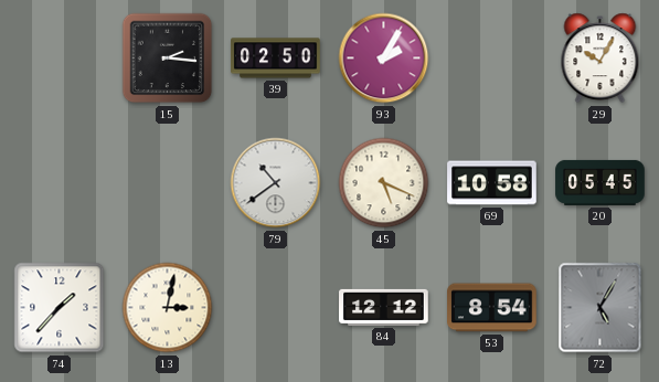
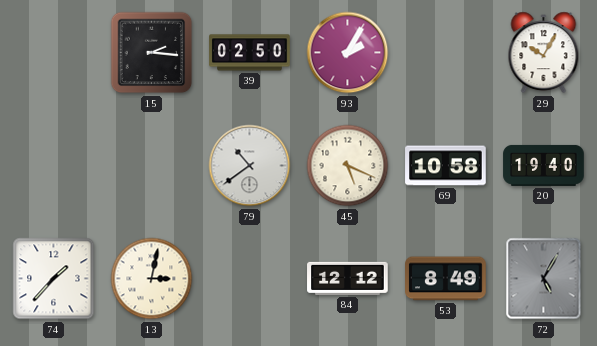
20: 05:45 -> 19:40
53: 8:54 -> 8:49
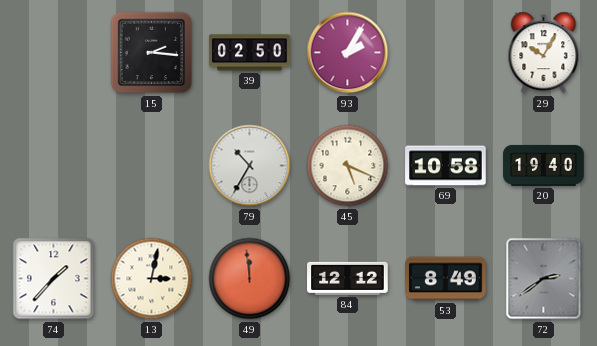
79: 10:39 -> 10:35
49: none -> 11:59
72: 5:05 -> 2:39
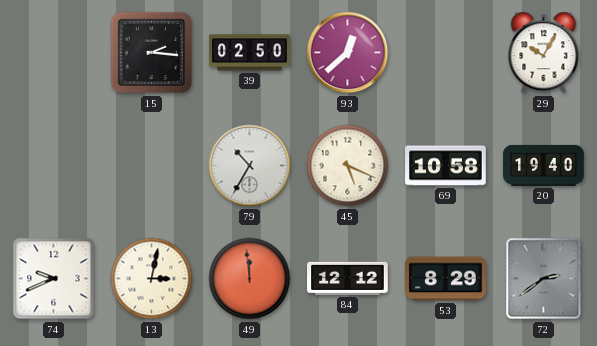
93: 2:05 -> 12:38
74: 1:37 -> 9:41
53: 8:49 -> 8:29
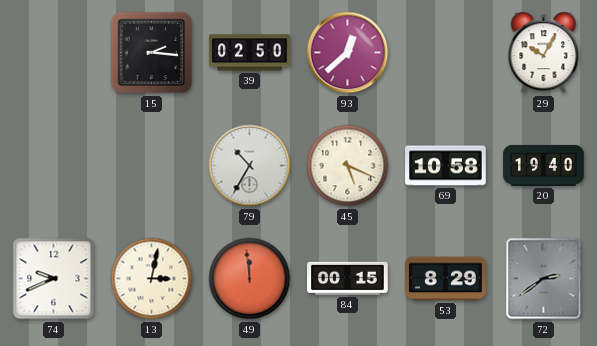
84: 12:12 -> 00:15
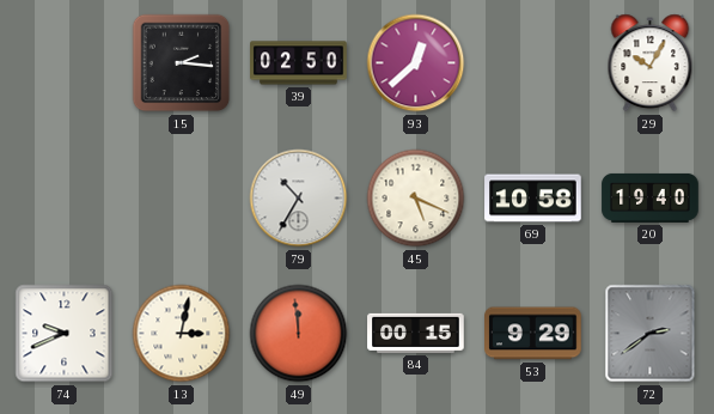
53: 8:29 -> 9:29
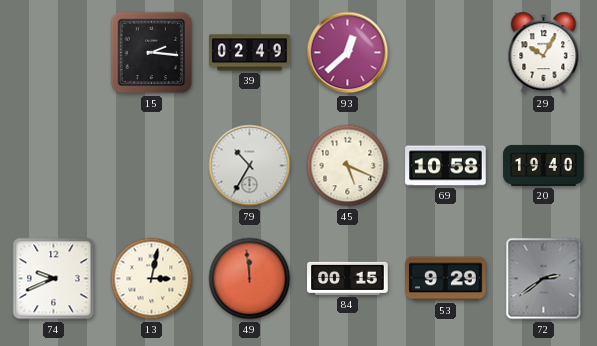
39: 02:50 -> 02:49
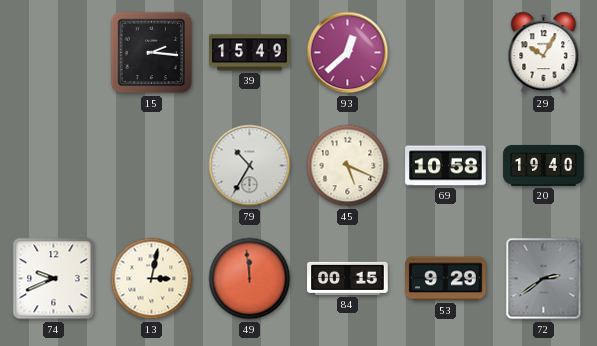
39: 02:49 -> 15:49
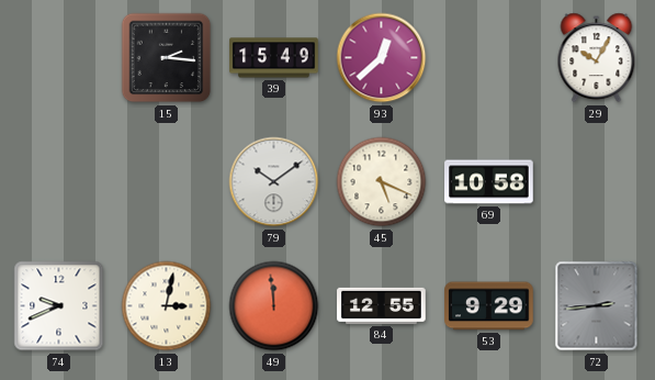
79: 10:35 -> 10:09
20: 19:40 -> none
84: 00:15 -> 12:55
72: 2:39 -> 2:44
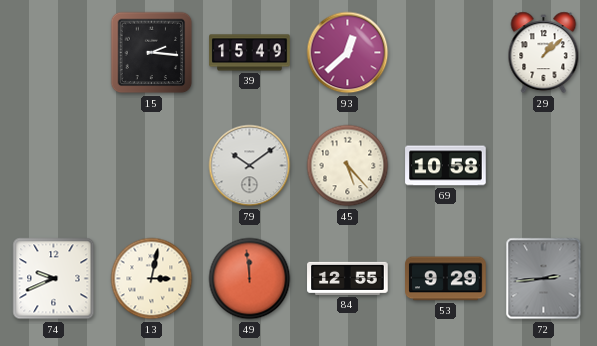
29: 10:05 -> 1:08
45: 5:19 -> 5:23
